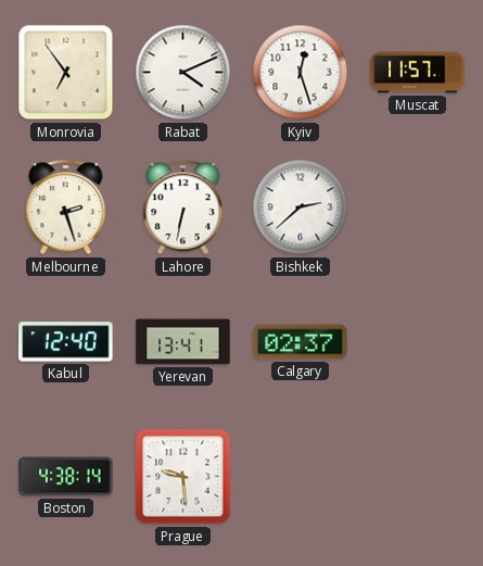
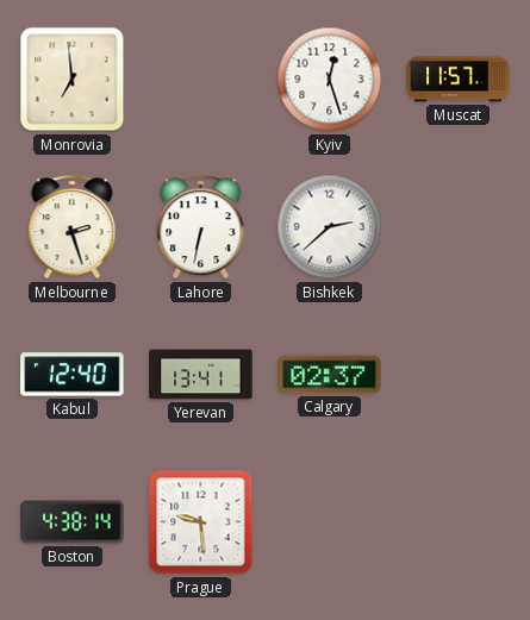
Monrovia: 6:54 -> 6:59
Rabat: 4:11 -> none
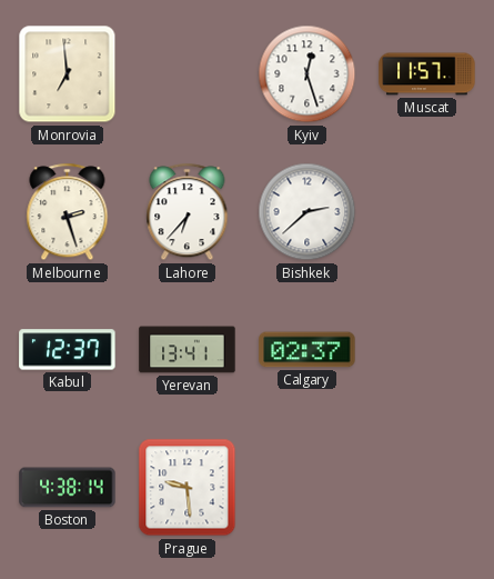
Lahore: 6:32 -> 6:37
Kabul: 12:40 -> 12:37
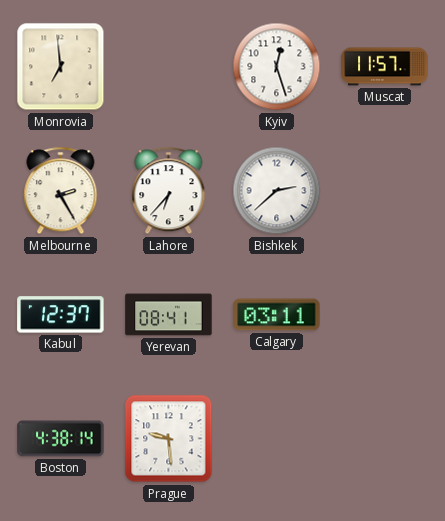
Melbourne: 2:27 -> 2:25
Yerevan: 13:41 -> 08:41
Calgary: 02:37 -> 03:11
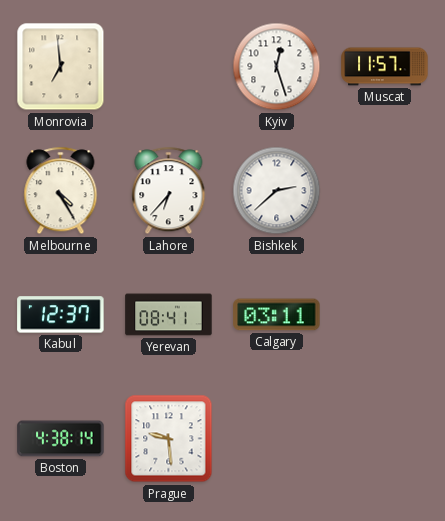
Melbourne: 2:25 -> 4:25
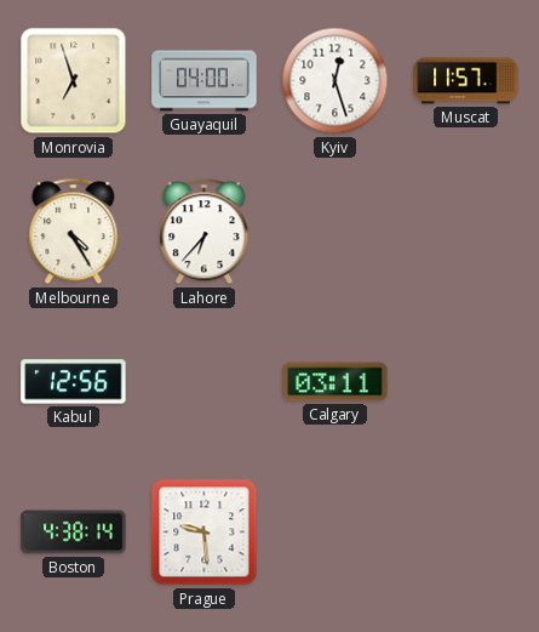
Monrovia: 6:59 -> 6:57
Guayaquil: none -> 04:00
Bishkek: 2:38 -> none
Kabul: 12:37 -> 12:56
Yerevan: 08:41 -> none
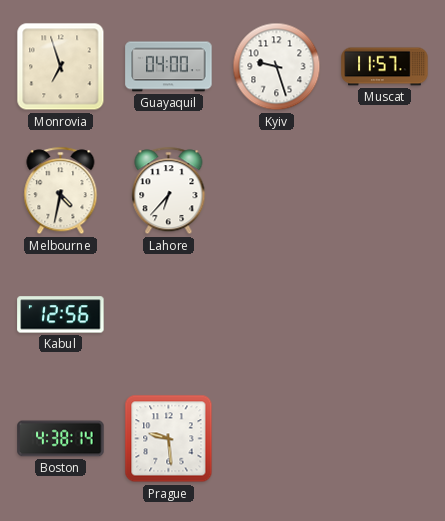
Kyiv: 12:27 -> 9:27
Melbourne: 4:25 -> 4:32
Calgary: 03:11 -> none
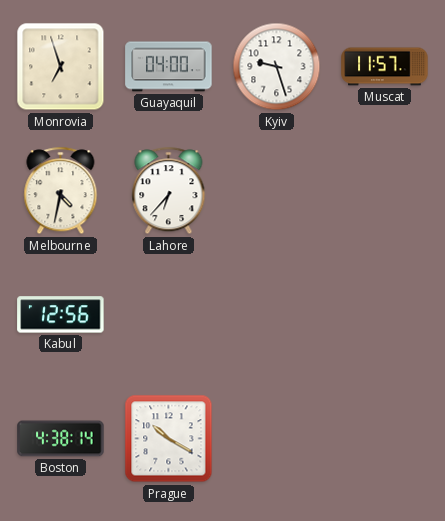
Prague: 9:29 -> 10:20
